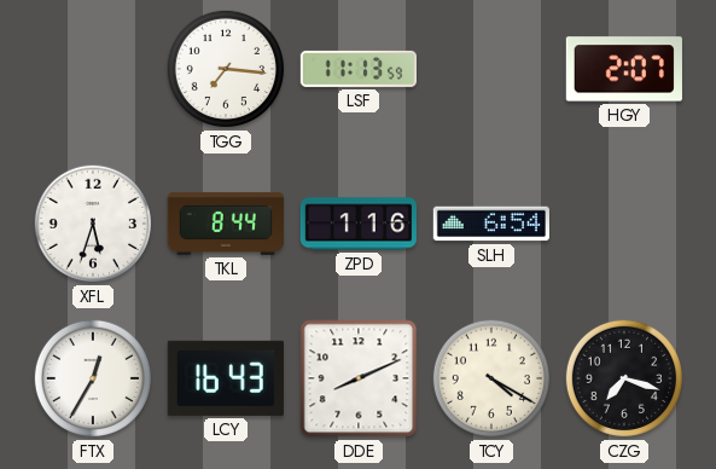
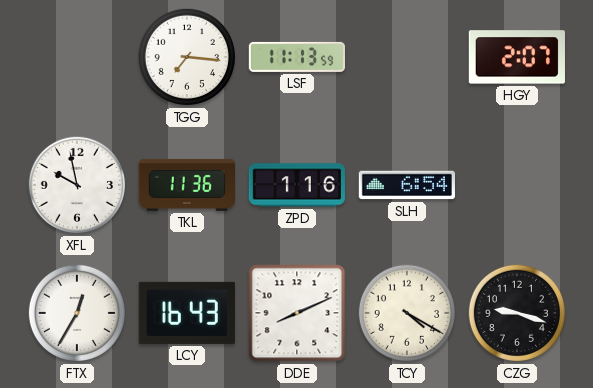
XFL: 5:33 -> 9:58
TKL: 8:44 -> 11:36
CZG: 7:18 -> 9:18
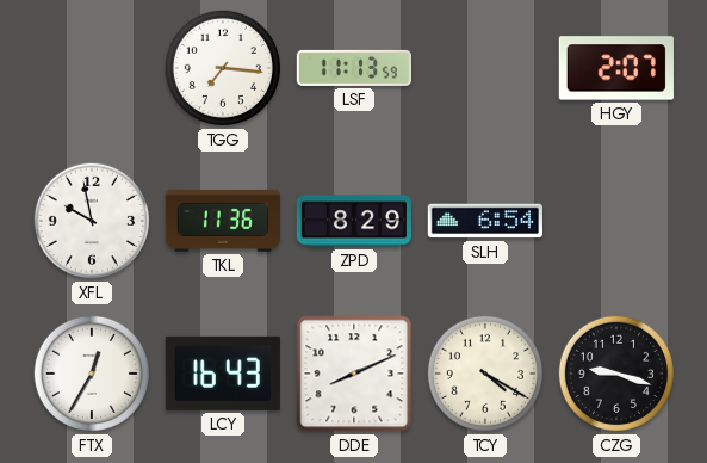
ZPD: 1:16 -> 8:29
